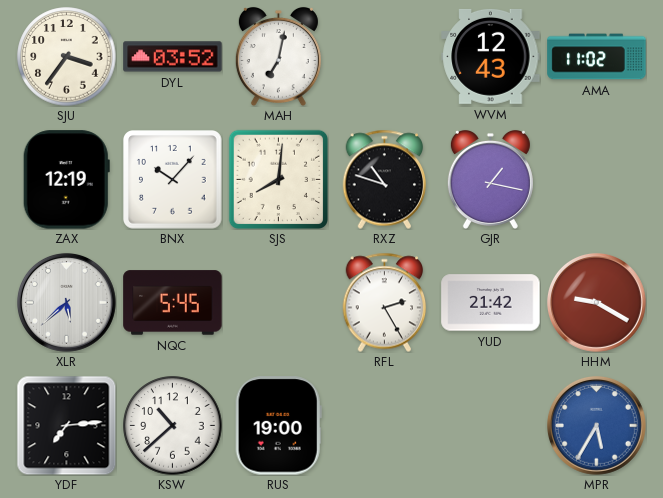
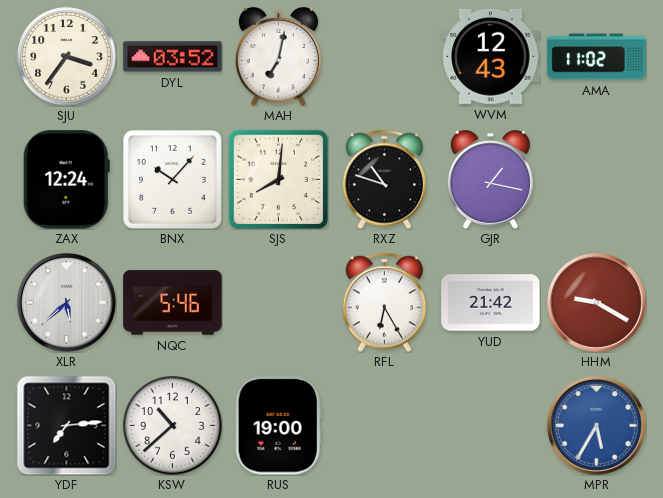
ZAX: 12:19 -> 12:24
NQC: 5:45 -> 5:46
RFL: 2:25 -> 6:25
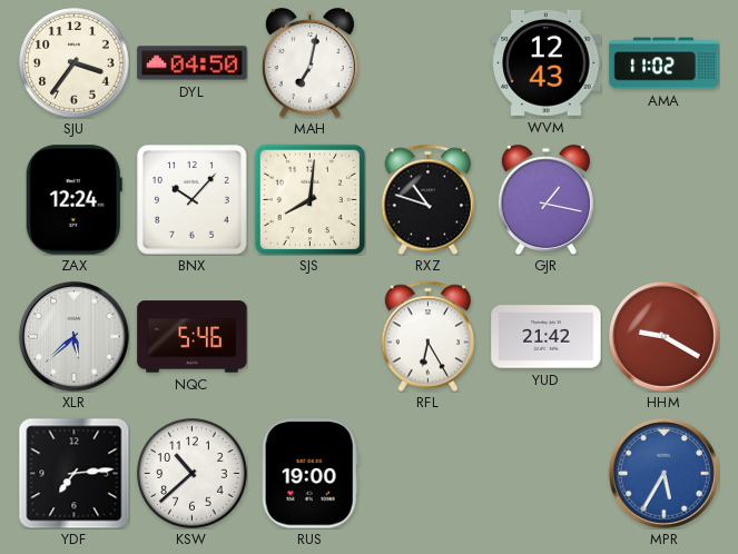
DYL: 03:52 -> 04:50
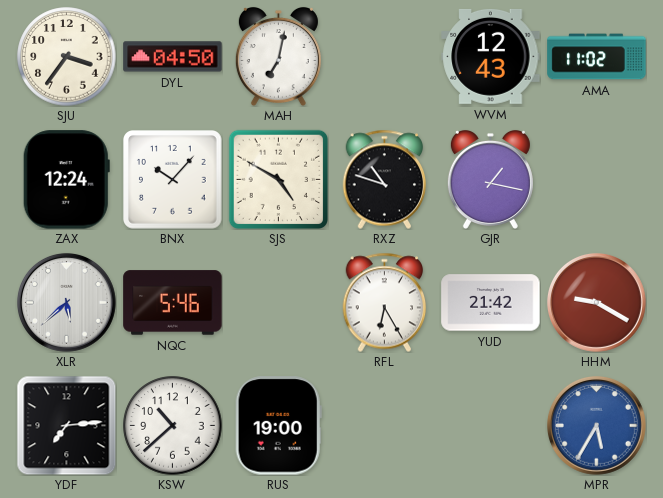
SJS: 8:01 -> 4:50
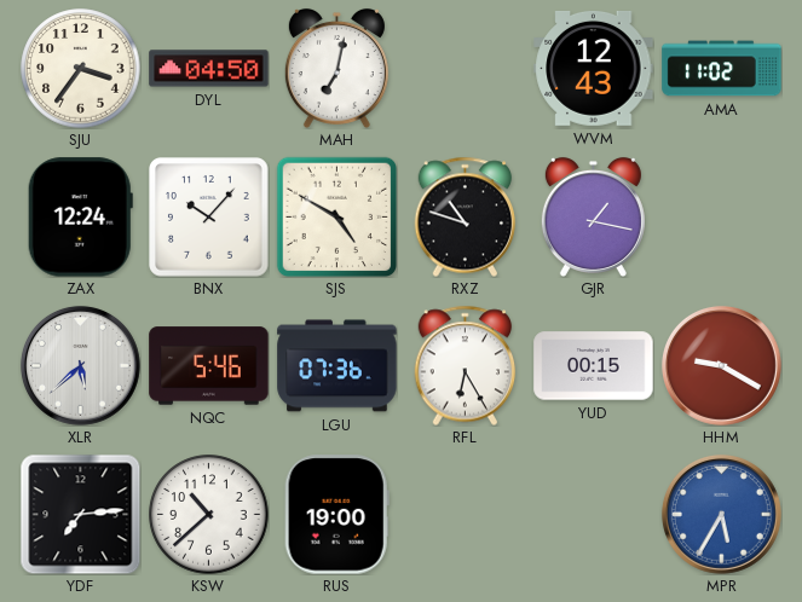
LGU: none -> 07:36
YUD: 21:42 -> 00:15
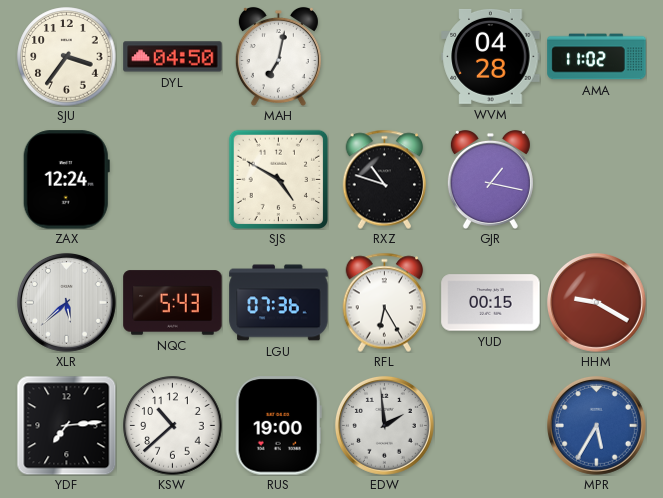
WVM: 12:43 -> 04:28
BNX: 10:07 -> none
NQC: 5:46 -> 5:43
EDW: none -> 1:59
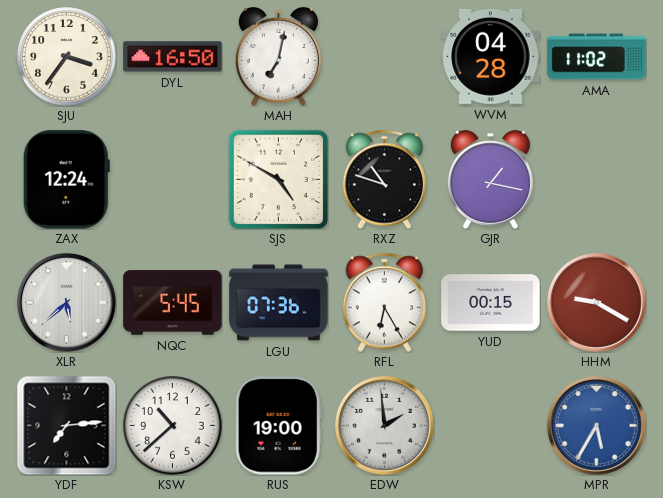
DYL: 04:50 -> 16:50
NQC: 5:43 -> 5:45
